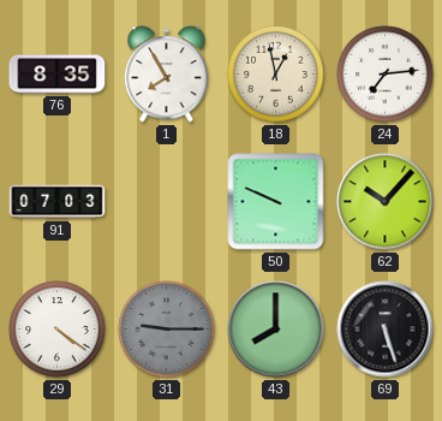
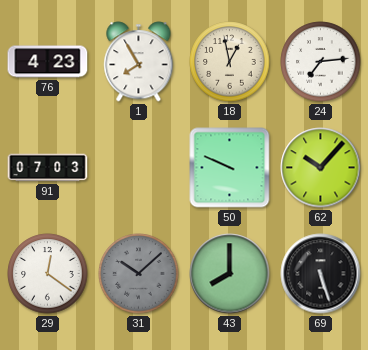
76: 8:35 -> 4:23
29: 4:21 -> 12:21
31: 9:15 -> 10:08
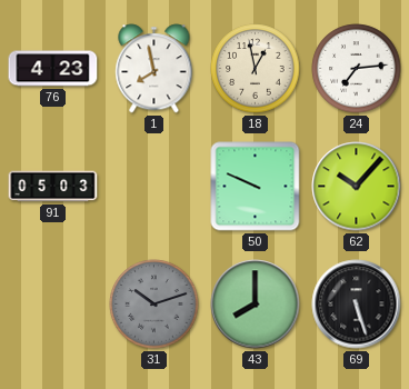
1: 7:55 -> 7:58
91: 07:03 -> 05:03
29: 12:21 -> none
31: 10:08 -> 10:12
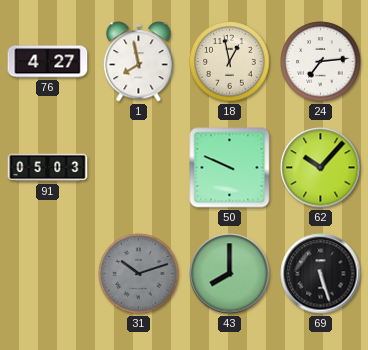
76: 4:23 -> 4:27
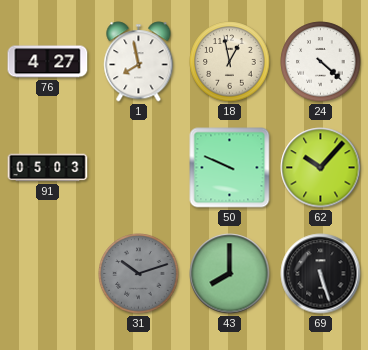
24: 7:14 -> 4:22
